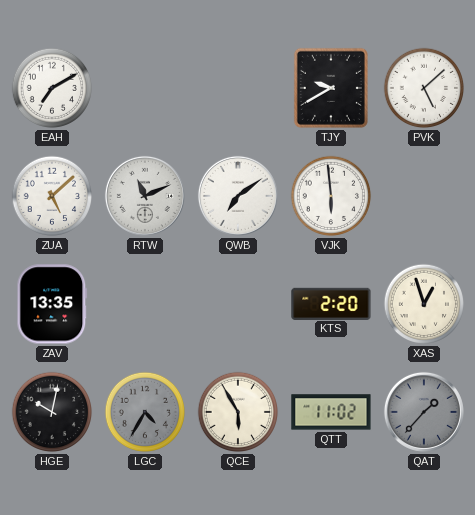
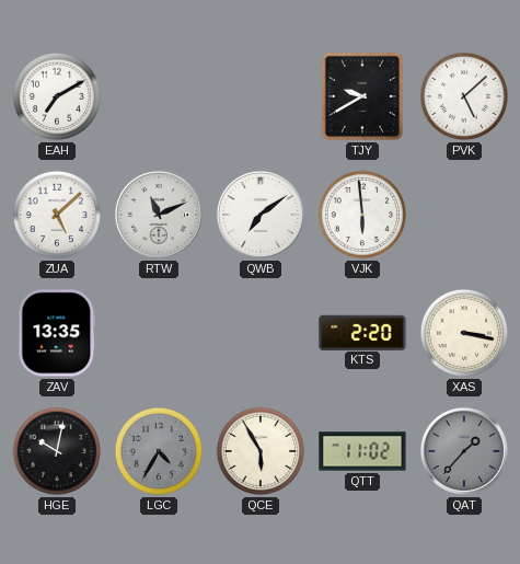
XAS: 12:57 -> 3:17
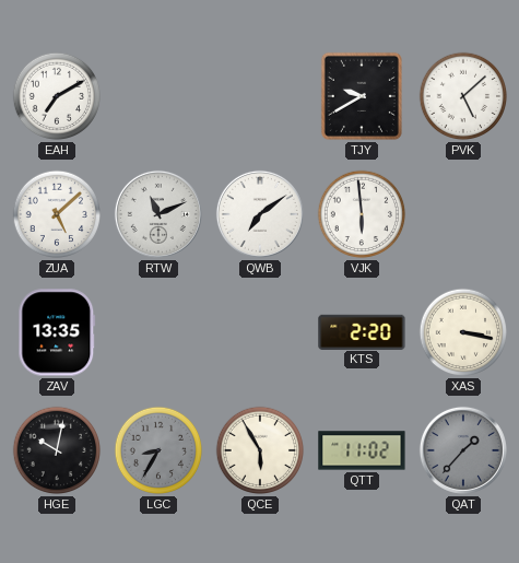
LGC: 4:35 -> 8:35
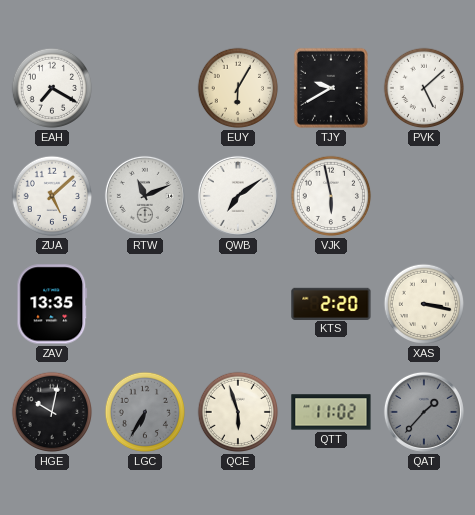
EAH: 7:10 -> 7:20
EUY: none -> 6:05
VJK: 5:59 -> 5:58
LGC: 8:35 -> 6:35
QCE: 5:55 -> 5:57
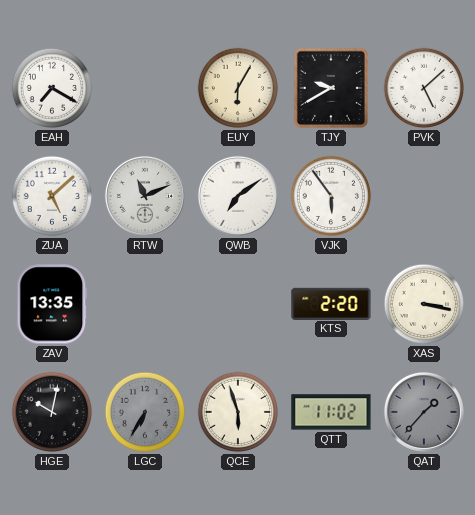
VJK: 5:58 -> 5:54
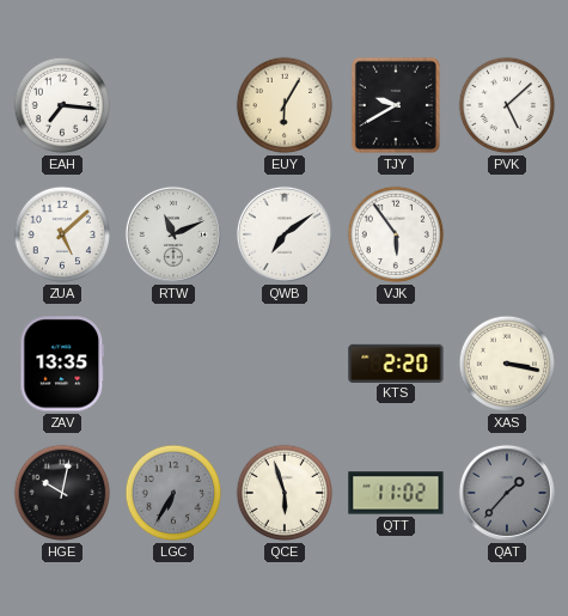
EAH: 7:20 -> 7:16
